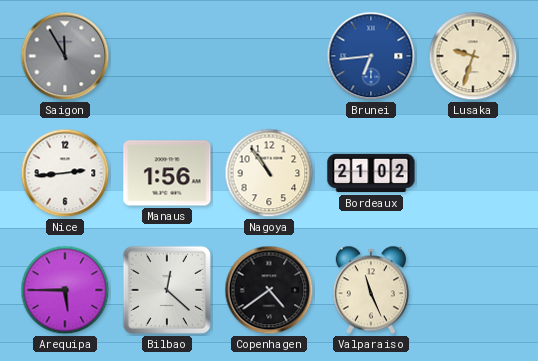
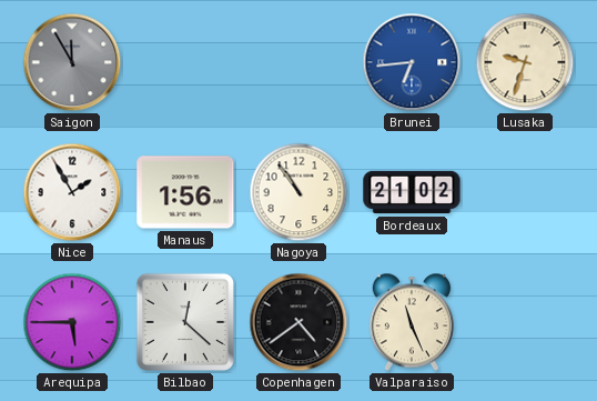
Nice: 2:44 -> 1:55
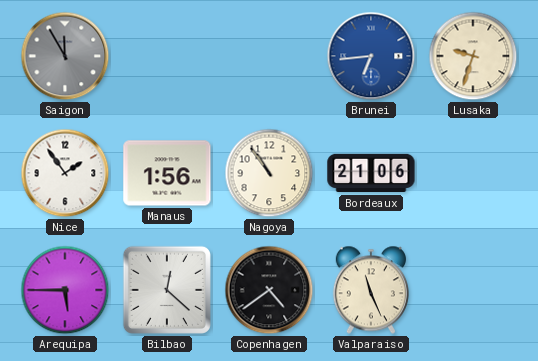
Nice: 1:55 -> 1:54
Bordeaux: 21:02 -> 21:06
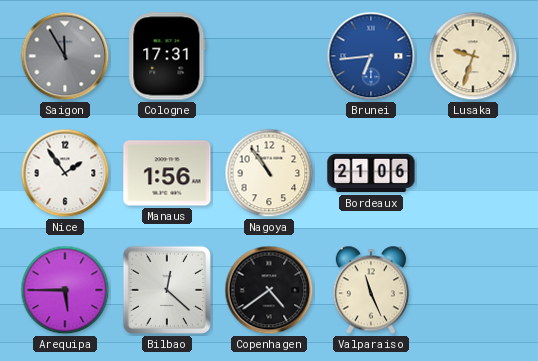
Cologne: none -> 17:31
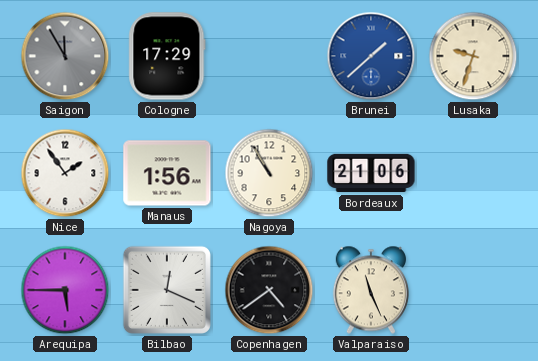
Cologne: 17:31 -> 17:29
Brunei: 6:44 -> 1:38
Nagoya: 10:54 -> 10:55
Bilbao: 12:22 -> 12:19
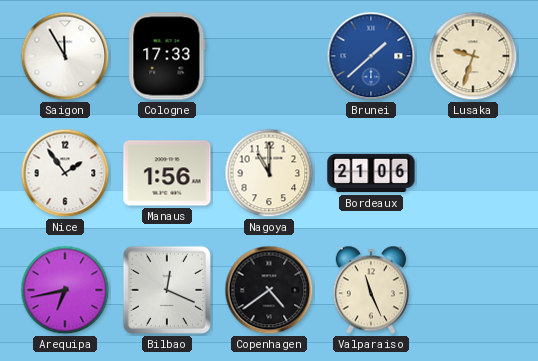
Saigon dial: grey -> white
Cologne: 17:29 -> 17:33
Nagoya: 10:55 -> 11:00
Arequipa: 5:45 -> 6:43
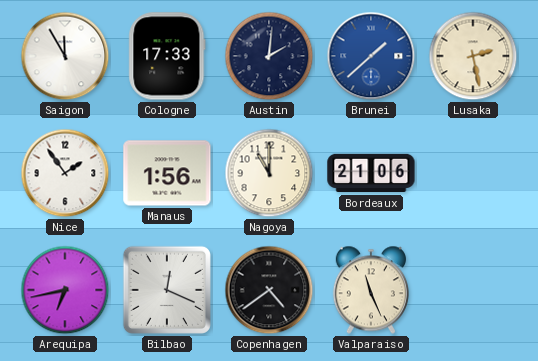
Austin: none -> 2:01
Lusaka: 9:33 -> 2:28
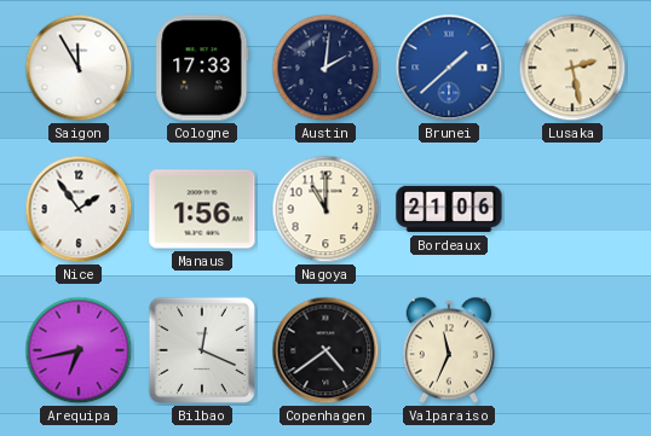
Valparaiso: 11:26 -> 11:34
